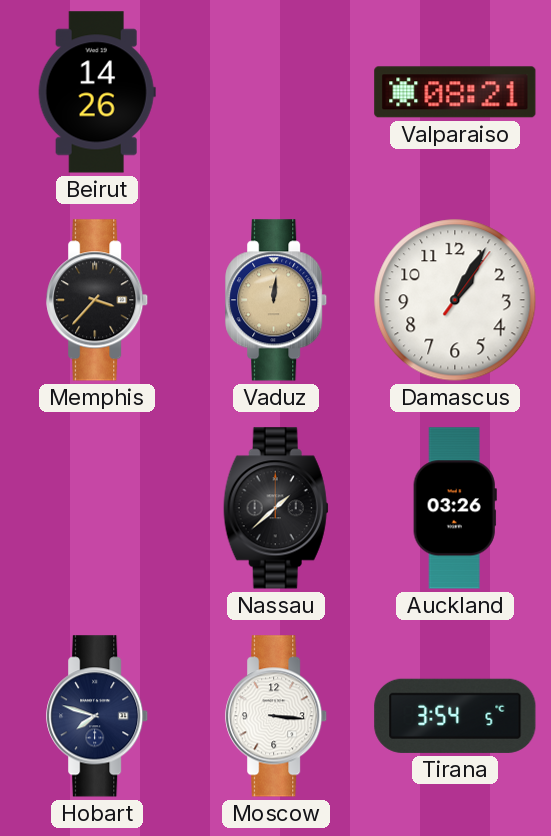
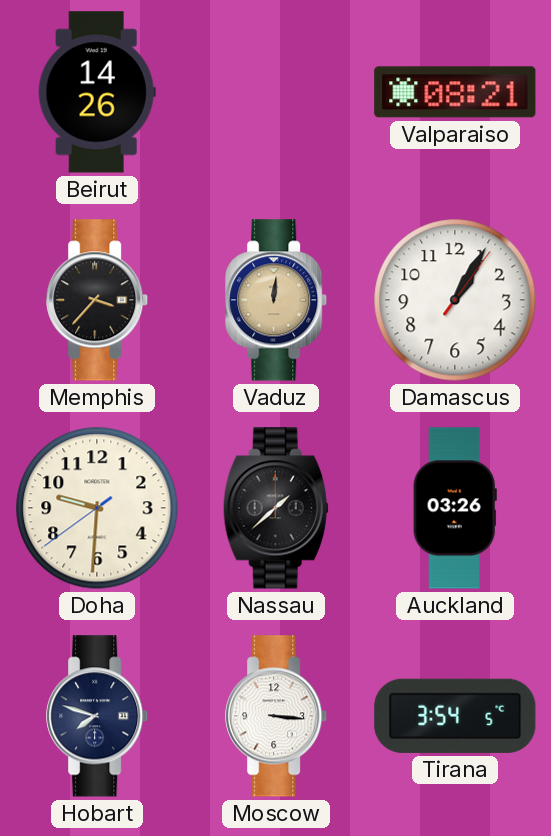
Doha: none -> 9:30
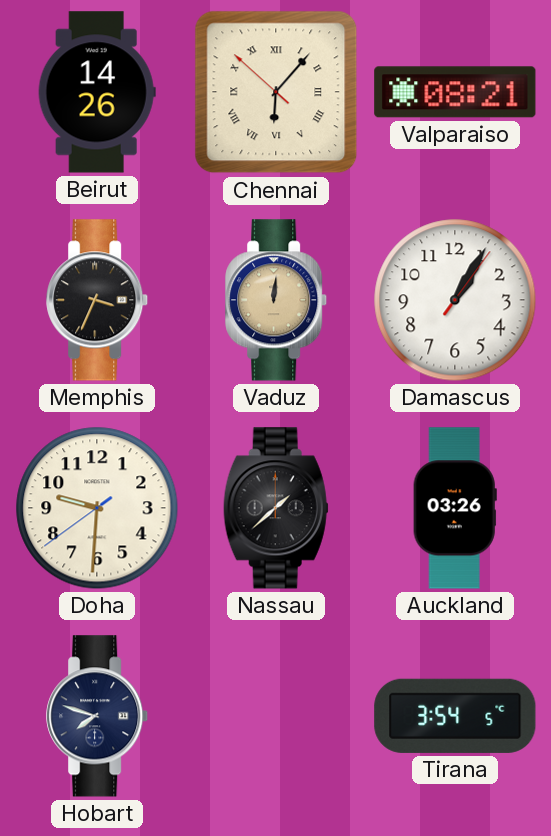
Chennai: none -> 6:06
Memphis: 3:37 -> 3:34
Moscow: 3:16 -> none
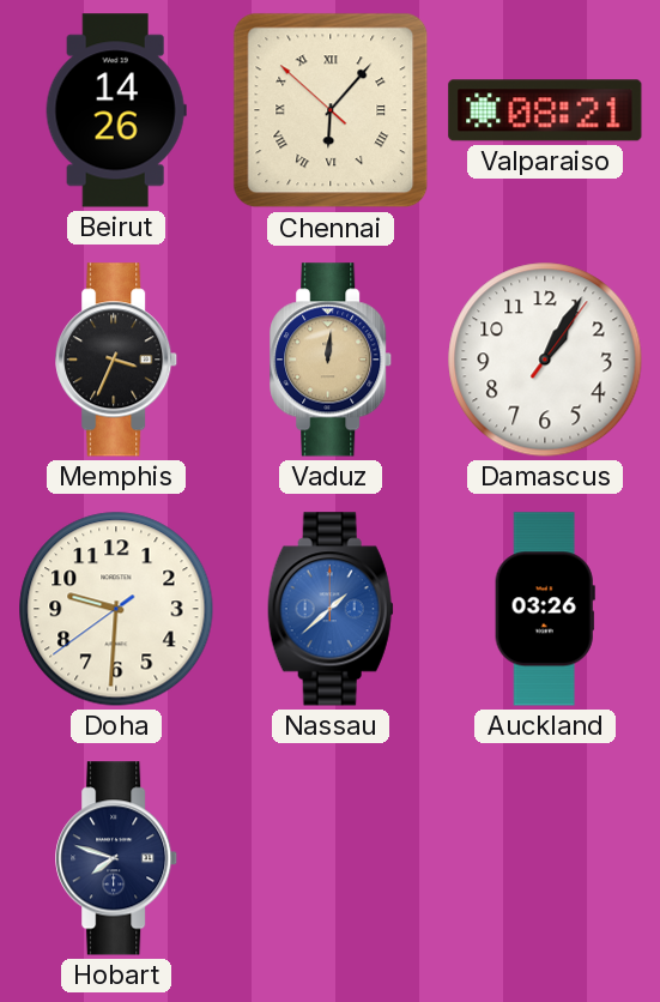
Nassau dial: black -> blue
Tirana: 3:54 -> none
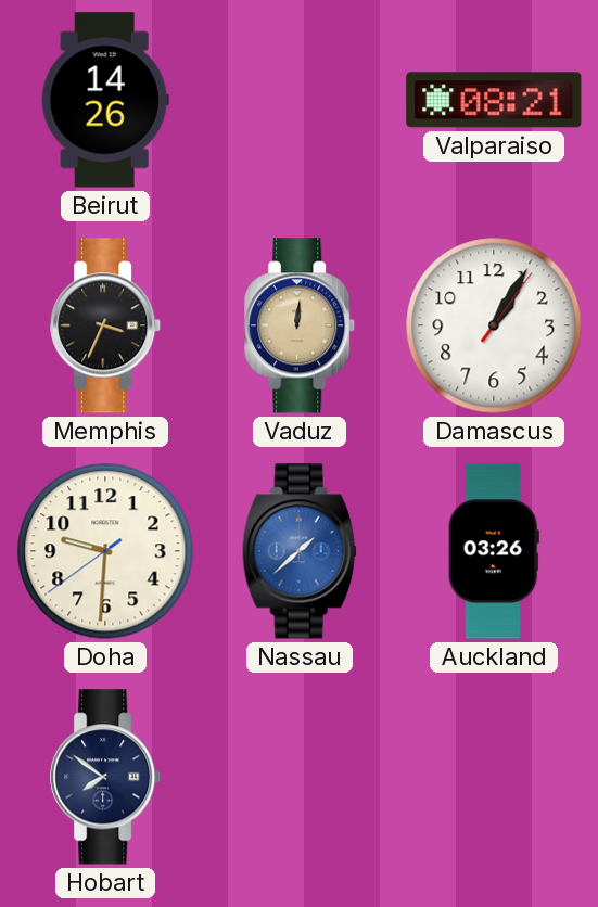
Chennai: 6:06 -> none
Hobart: 7:48 -> 7:51
